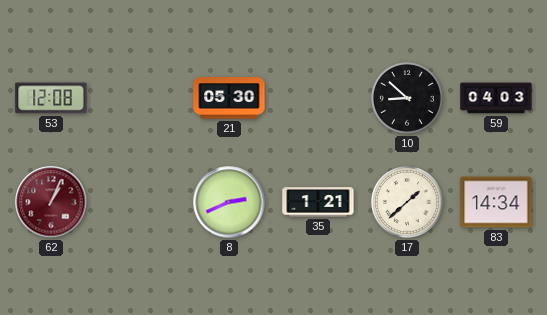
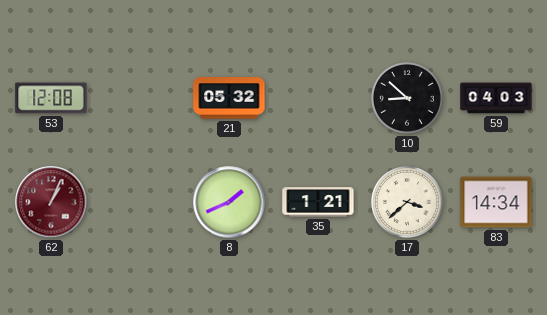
21: 05:30 -> 05:32
8: 2:41 -> 1:41
17: 1:38 -> 3:38
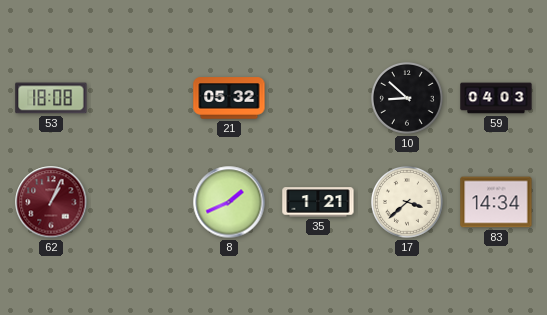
53: 12:08 -> 18:08
